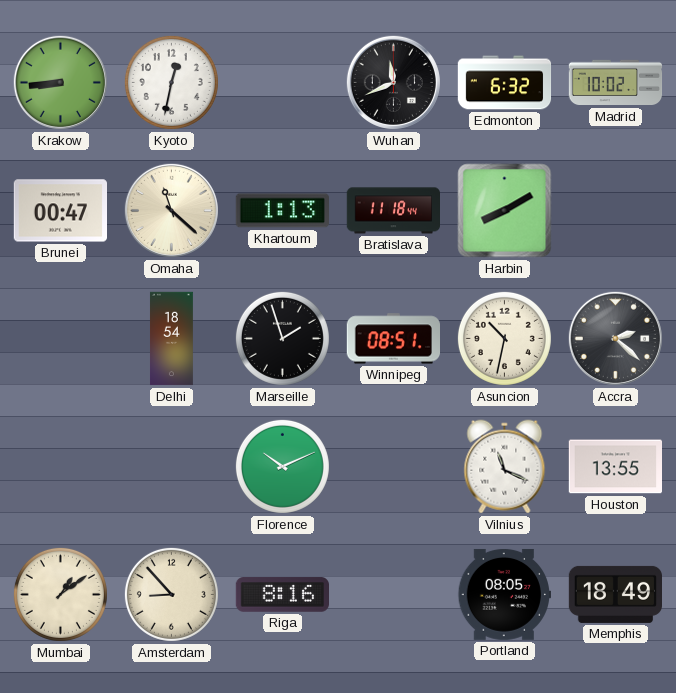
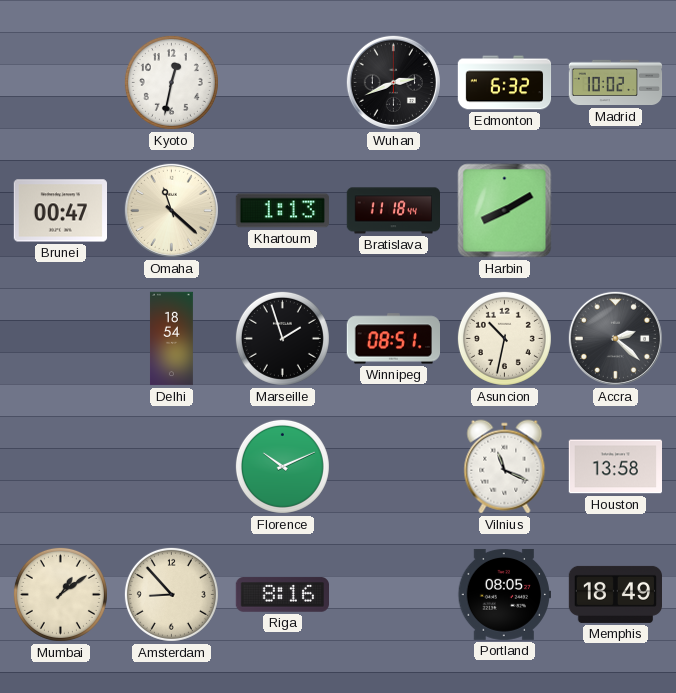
Krakow: 8:44 -> none
Wuhan: 11:41 -> 2:41
Houston: 13:55 -> 13:58
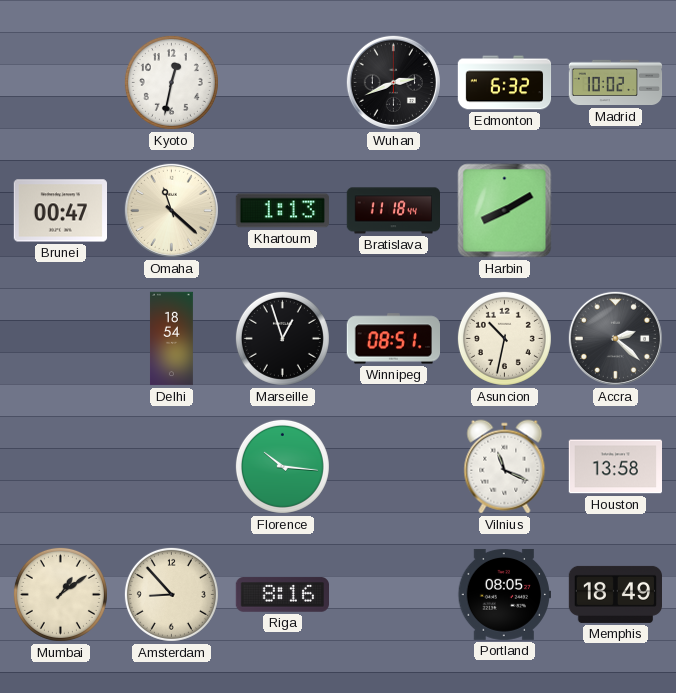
Marseille: 1:57 -> 12:57
Florence: 10:11 -> 10:16
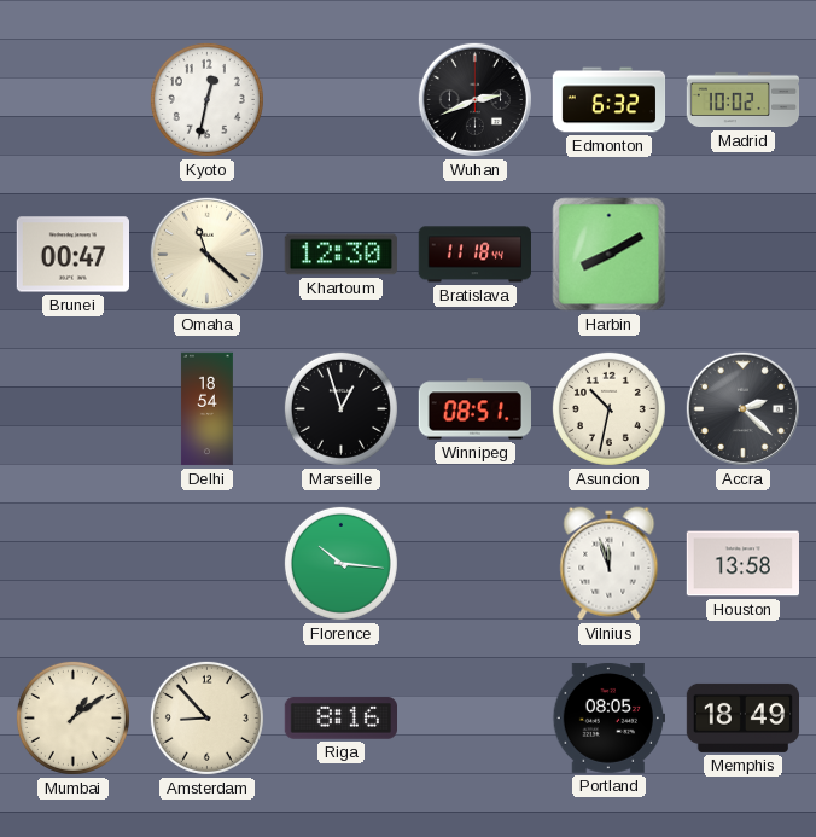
Khartoum: 1:13 -> 12:30
Vilnius: 11:19 -> 11:57
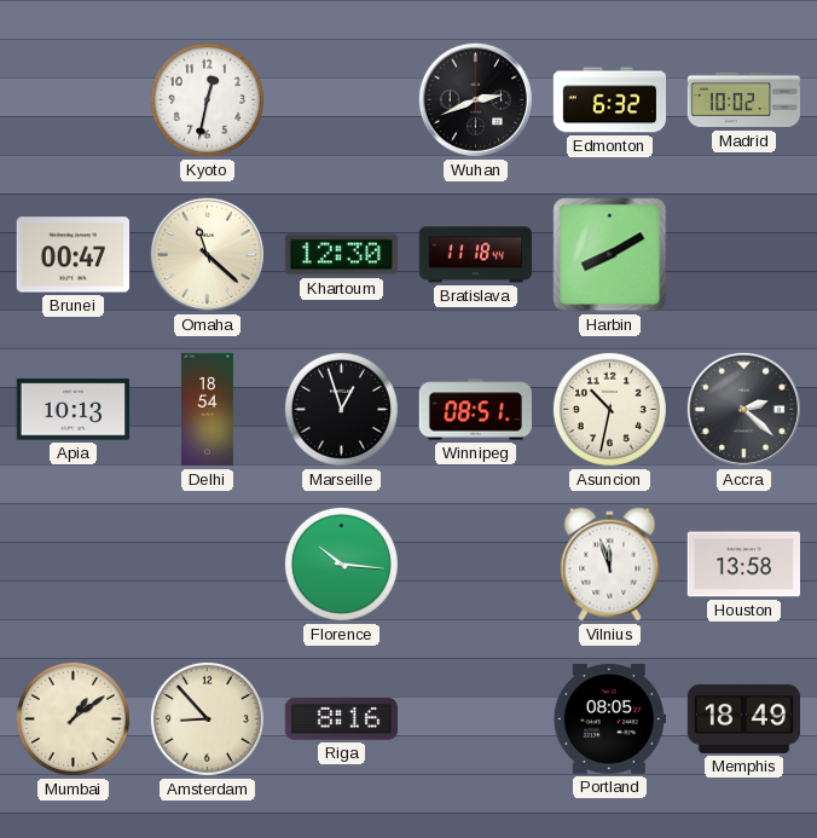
Apia: none -> 10:13
